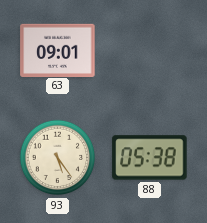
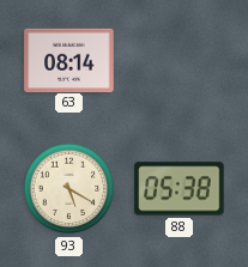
63: 09:01 -> 08:14
93: 5:24 -> 5:20
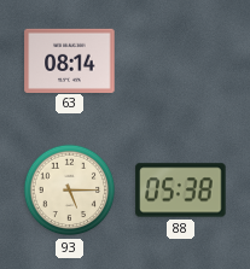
93: 5:20 -> 5:15
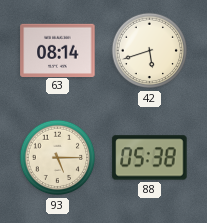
42: none -> 5:42
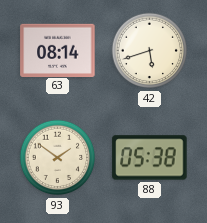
93: 5:15 -> 1:51
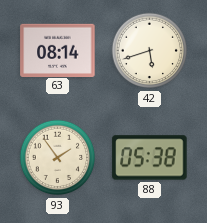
93: 1:51 -> 1:54
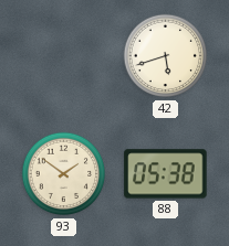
63: 08:14 -> none
93: 1:54 -> 1:51
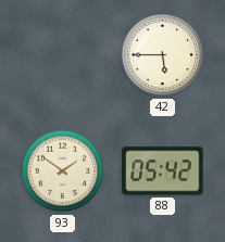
42: 5:42 -> 5:45
88: 05:38 -> 05:42
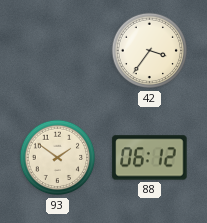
42: 5:45 -> 3:36
88: 05:42 -> 06:12
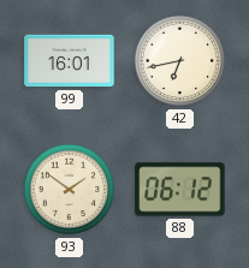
99: none -> 16:01
42: 3:36 -> 6:43
